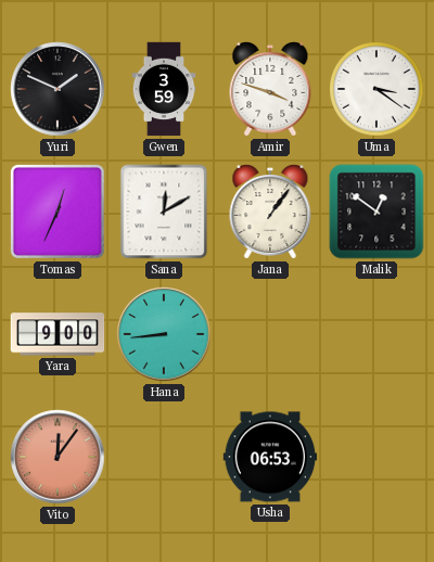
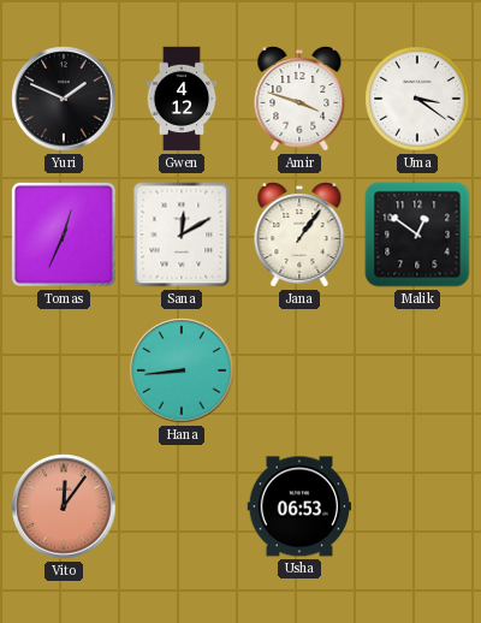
Gwen: 3:59 -> 4:12
Yara: 9:00 -> none
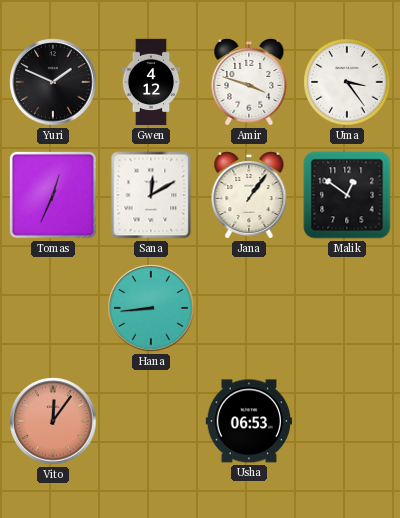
Uma: 3:21 -> 3:24
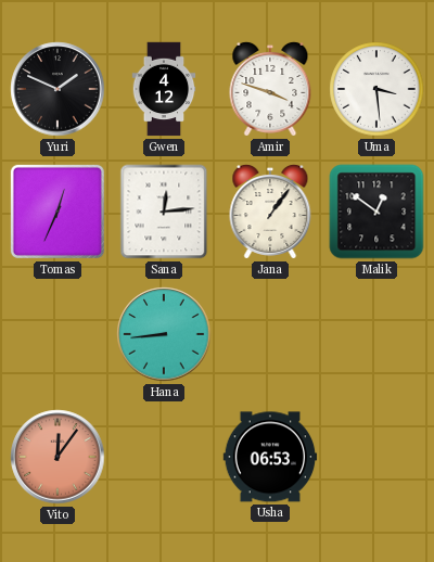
Uma: 3:24 -> 3:29
Sana: 12:10 -> 12:14
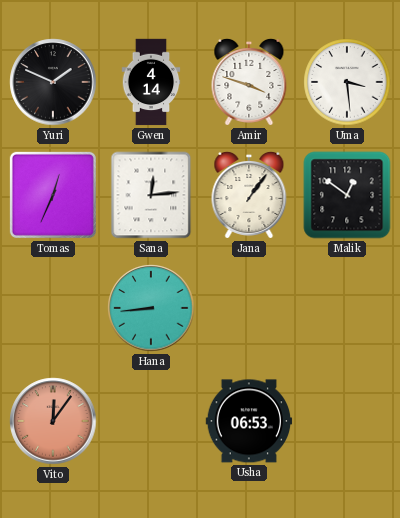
Gwen: 4:12 -> 4:14
